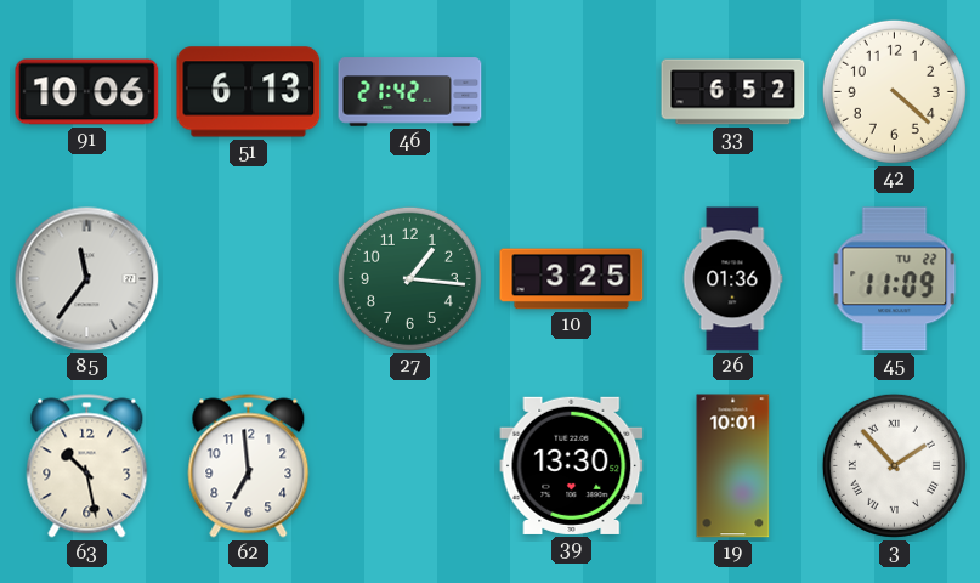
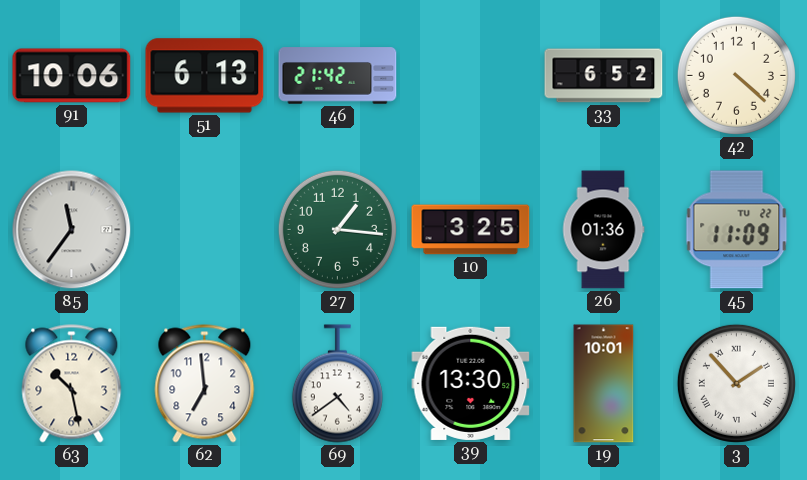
69: none -> 4:39
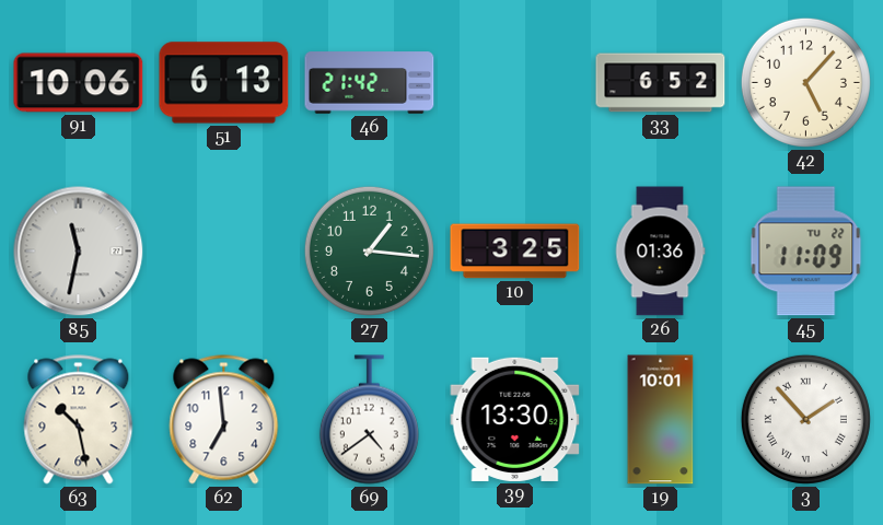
42: 4:22 -> 5:07
85: 11:36 -> 11:32
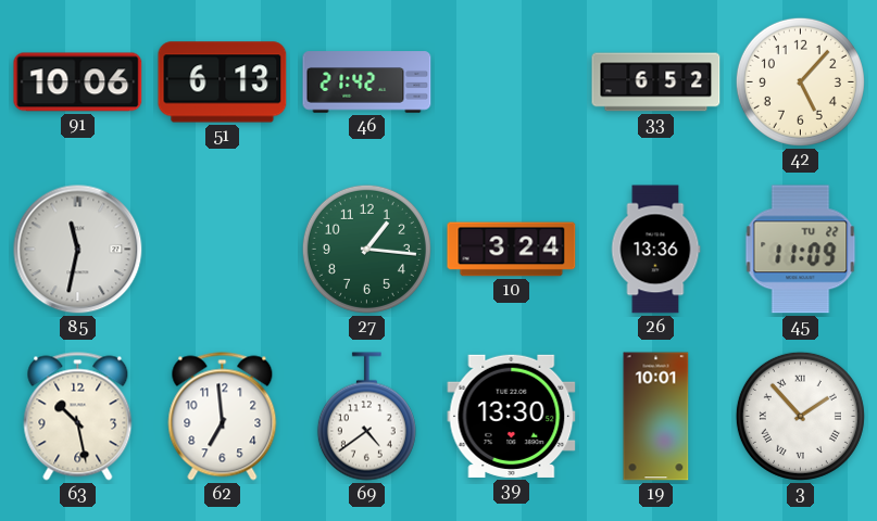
10: 3:25 -> 3:24
26: 01:36 -> 13:36
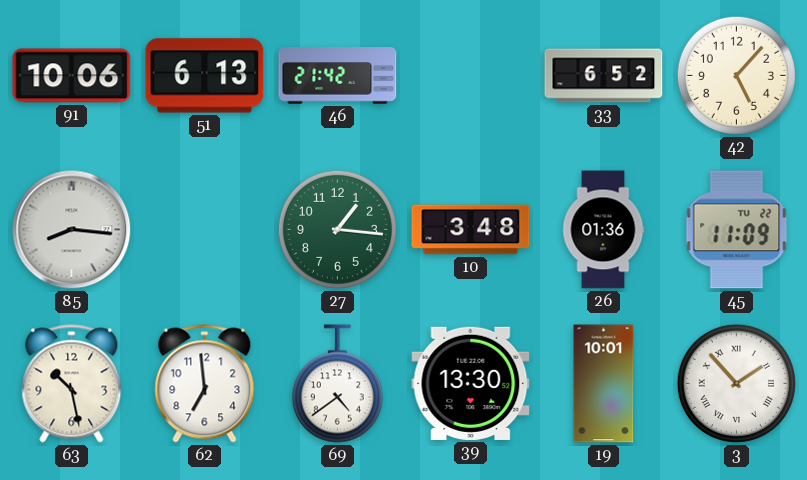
85: 11:32 -> 8:16
10: 3:24 -> 3:48
26: 13:36 -> 01:36
